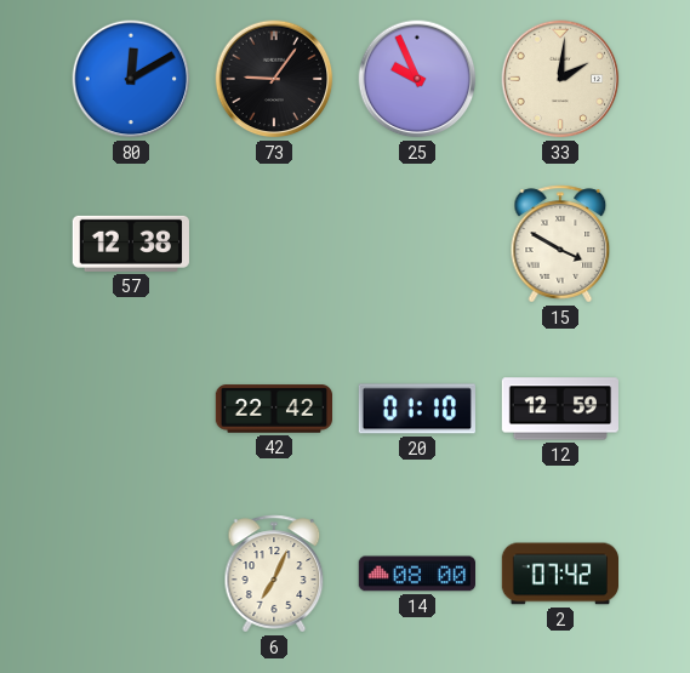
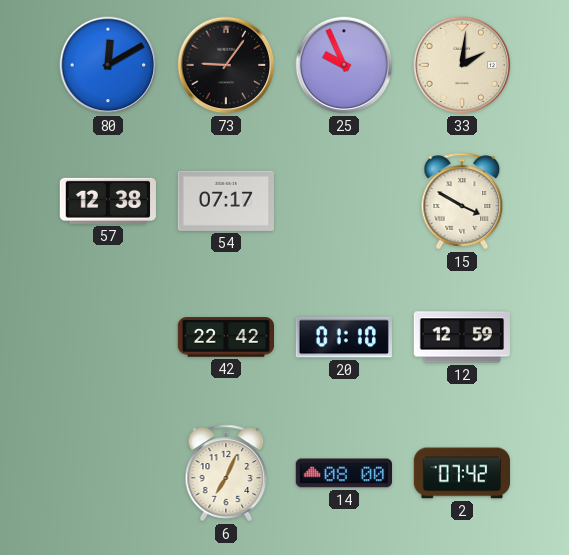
54: none -> 07:17
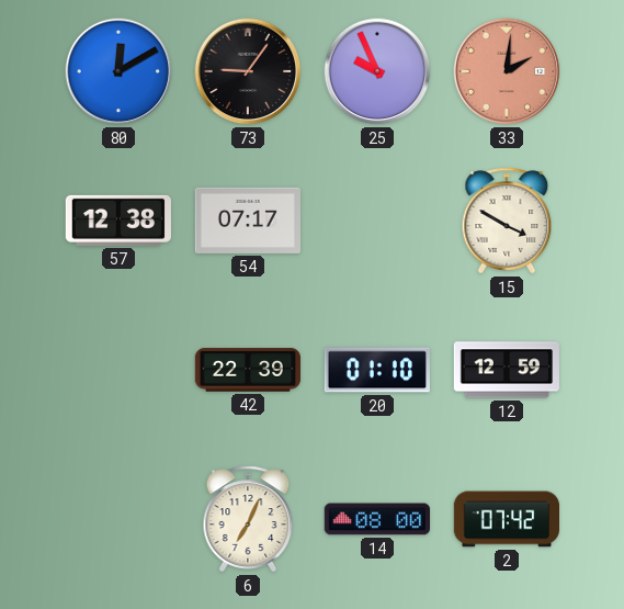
33 dial: cream -> salmon
42: 22:42 -> 22:39
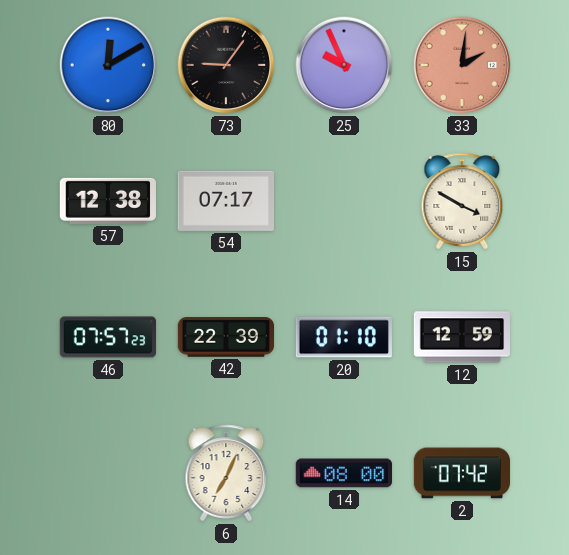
46: none -> 07:57
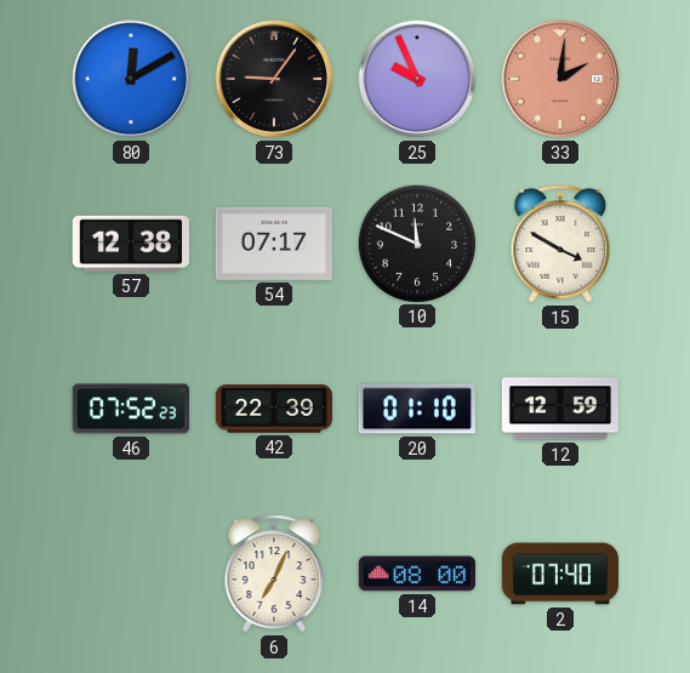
10: none -> 11:49
46: 07:57 -> 07:52
2: 07:42 -> 07:40
